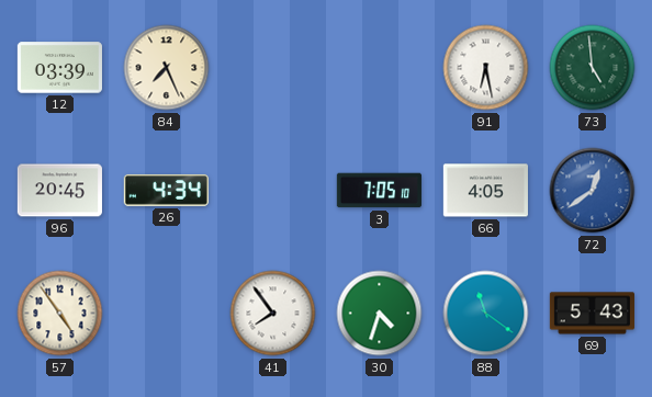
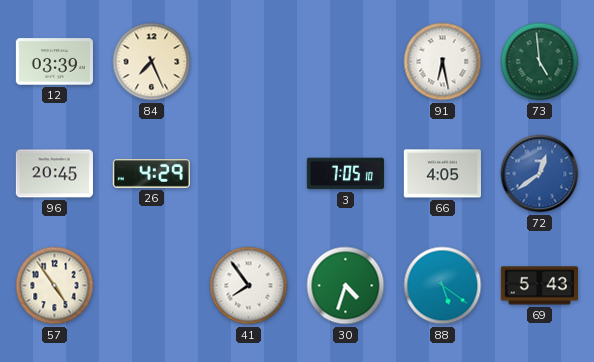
26: 4:34 -> 4:29
88: 11:21 -> 5:21
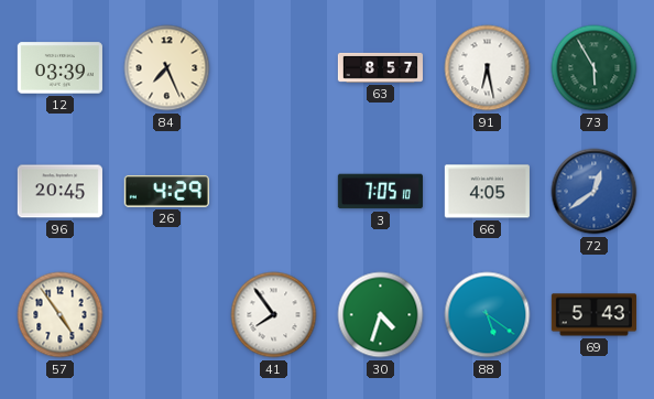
63: none -> 8:57
73: 4:59 -> 5:55
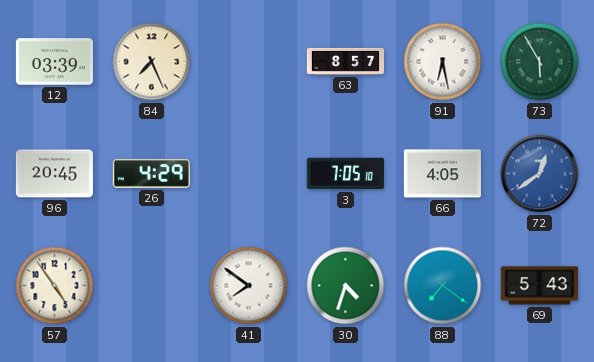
41: 7:54 -> 7:51
88: 5:21 -> 7:21
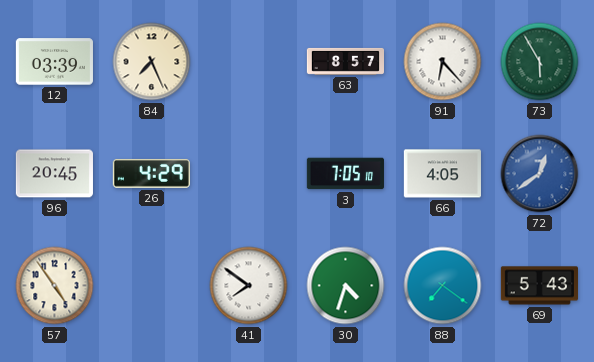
91: 6:28 -> 6:23
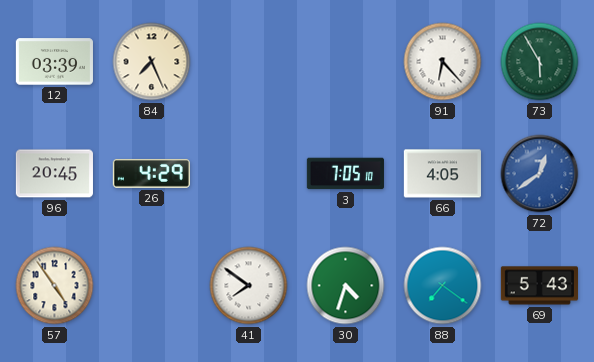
63: 8:57 -> none
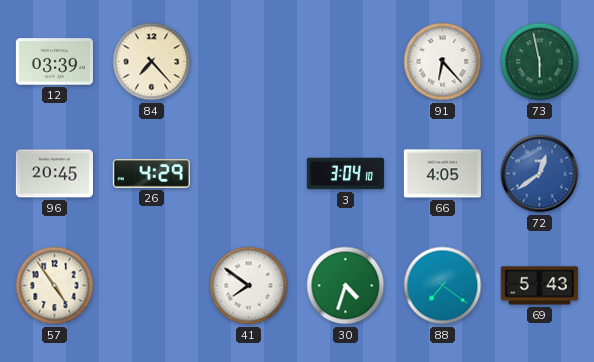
84: 7:26 -> 7:23
73: 5:55 -> 5:58
3: 7:05 -> 3:04
